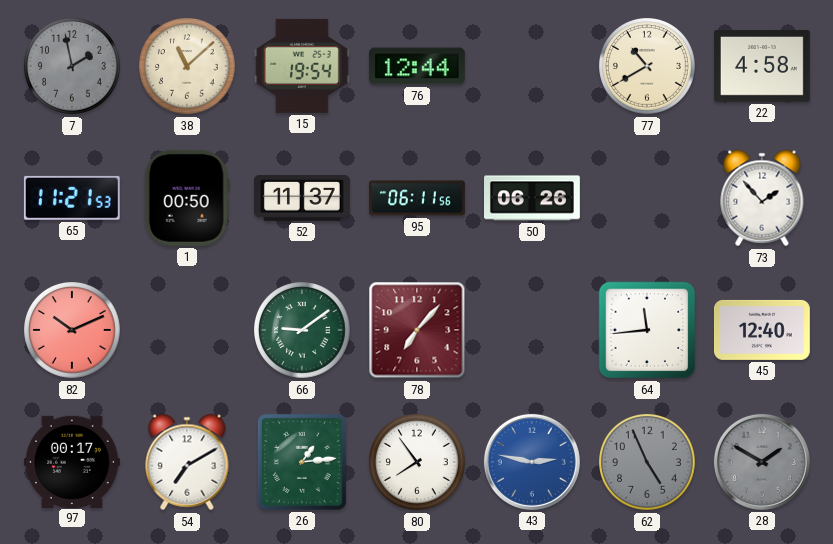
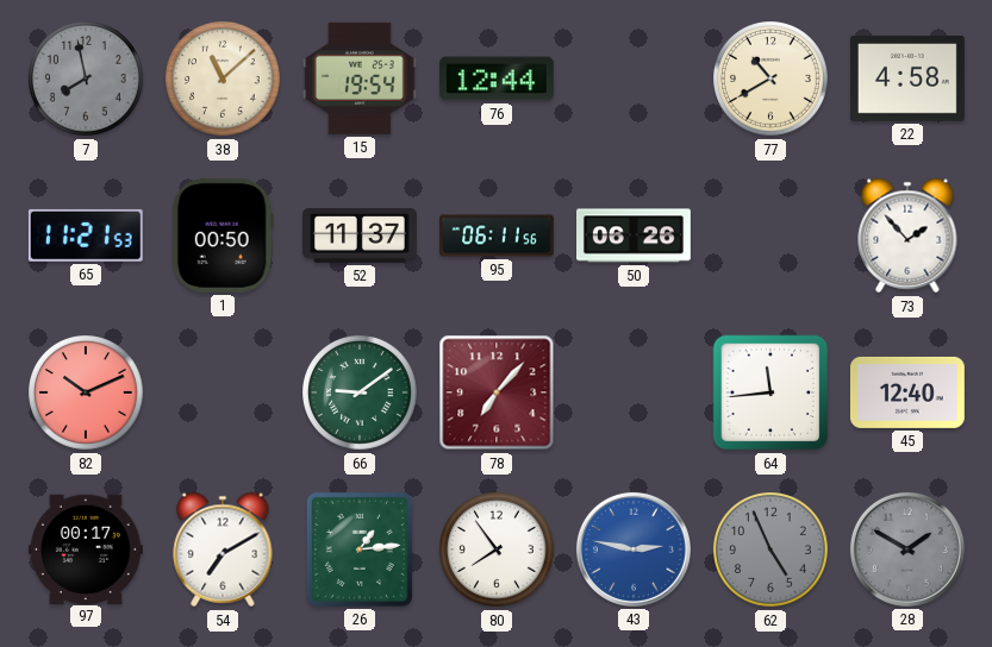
7: 1:58 -> 7:58
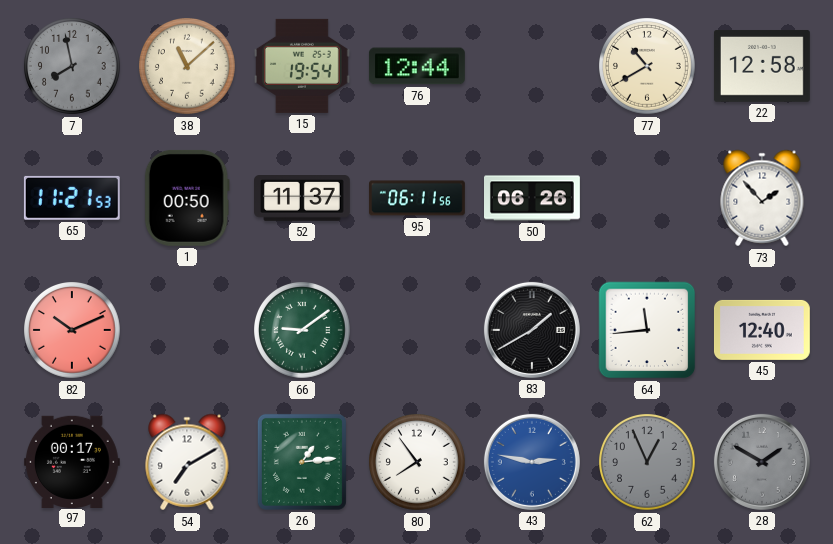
22: 4:58 -> 12:58
78: 7:07 -> none
83: none -> 1:40
62: 4:56 -> 12:56
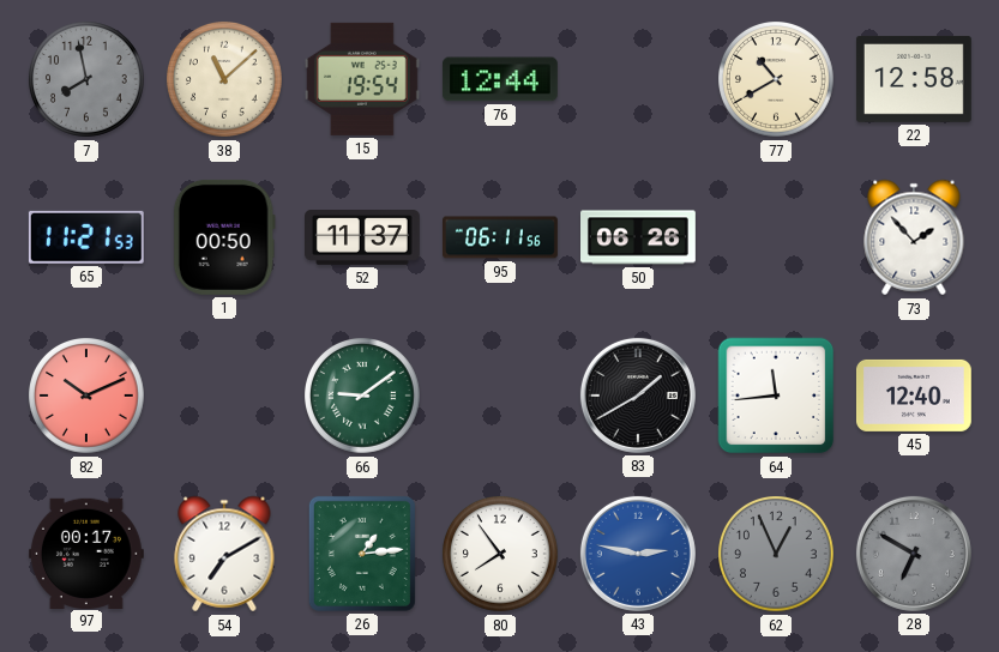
28: 1:50 -> 6:50
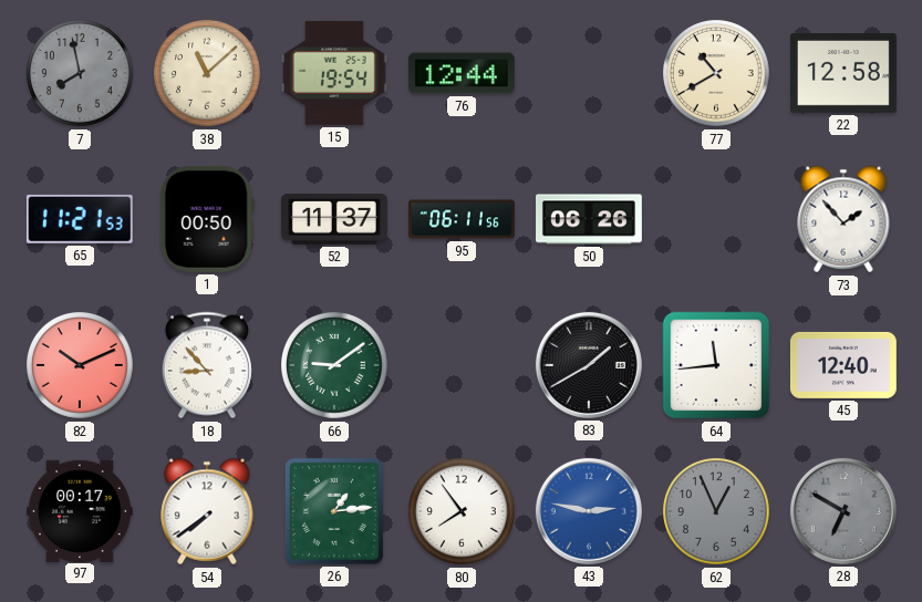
18: none -> 8:53
54: 7:10 -> 7:39
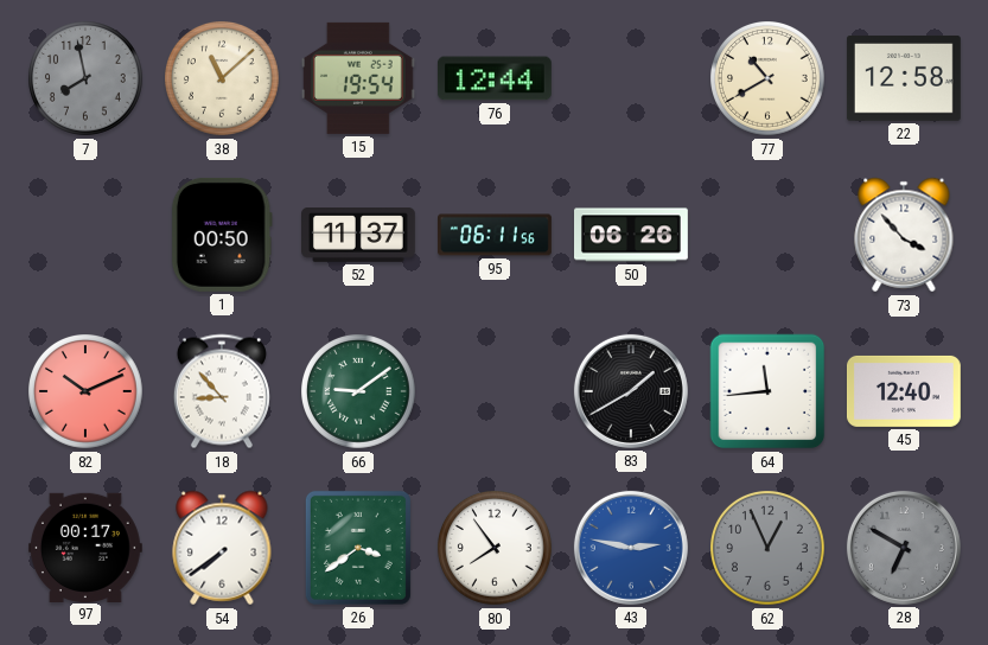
65: 11:21 -> none
73: 1:53 -> 3:53
26: 1:14 -> 3:39
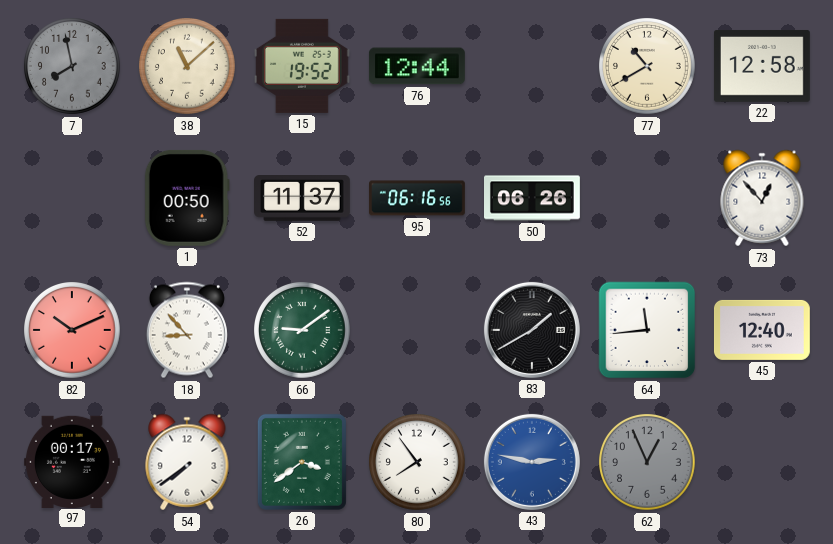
15: 19:54 -> 19:52
95: 06:11 -> 06:16
73: 3:53 -> 12:53
28: 6:50 -> none
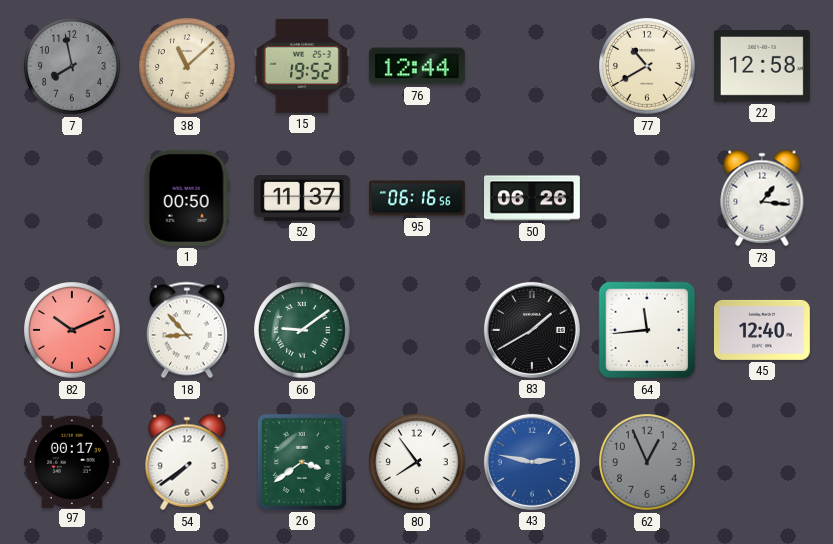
73: 12:53 -> 1:16
